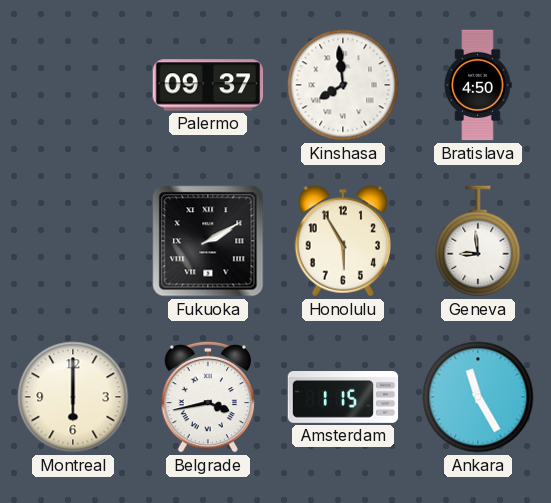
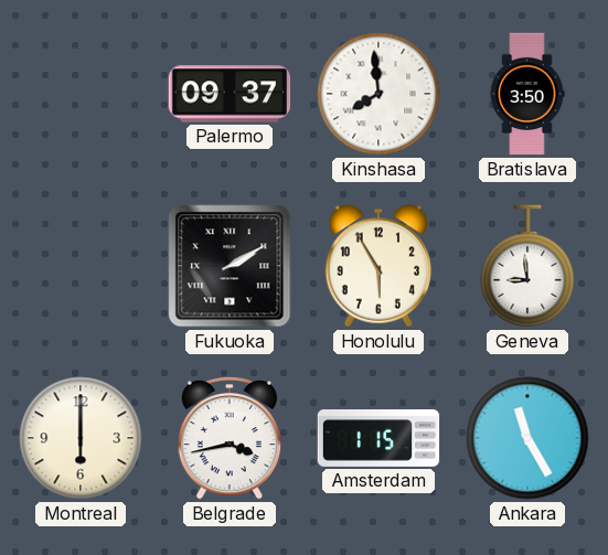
Bratislava: 4:50 -> 3:50
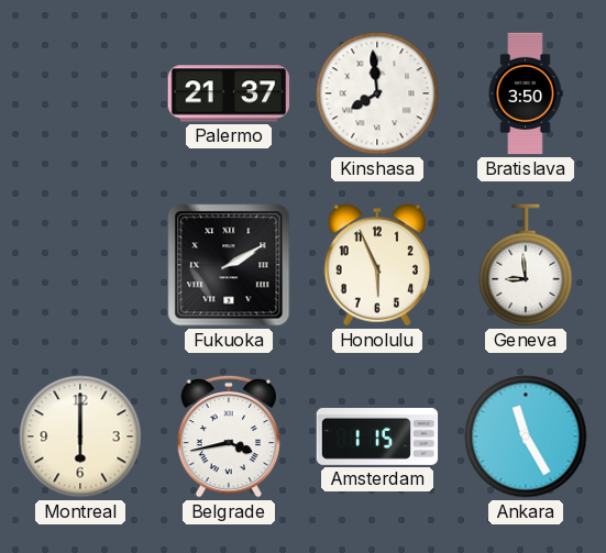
Palermo: 09:37 -> 21:37
Honolulu: 5:55 -> 5:56
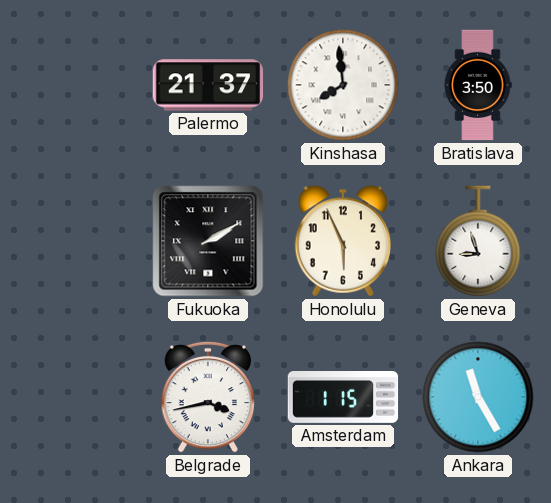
Geneva: 8:59 -> 8:57
Montreal: 6:00 -> none
